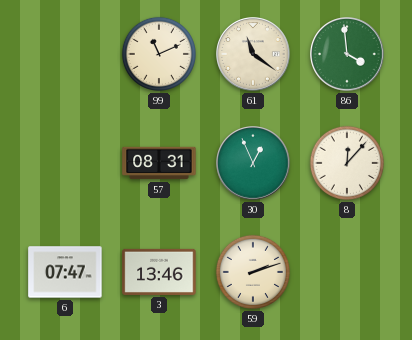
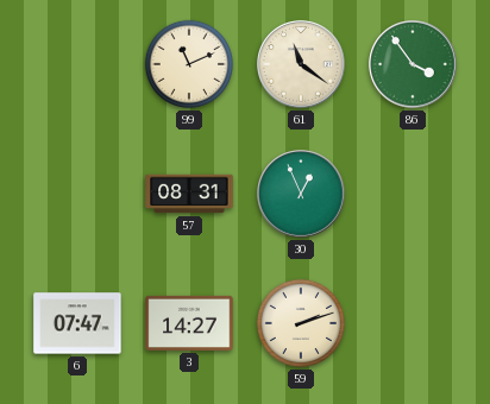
86: 3:59 -> 3:54
8: 12:07 -> none
3: 13:46 -> 14:27
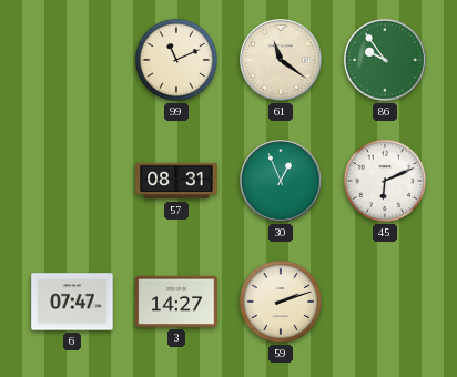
86: 3:54 -> 9:54
45: none -> 6:11
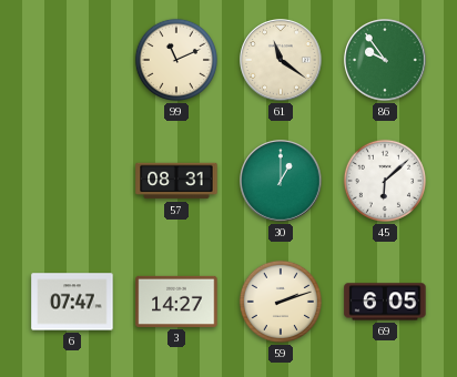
30: 12:56 -> 1:00
45: 6:11 -> 6:08
69: none -> 6:05
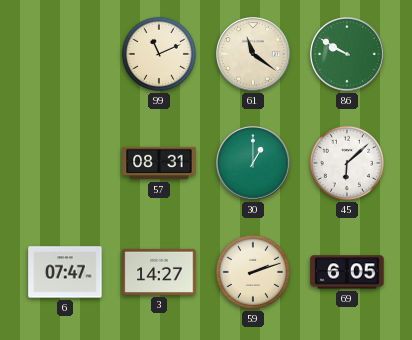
86: 9:54 -> 9:50
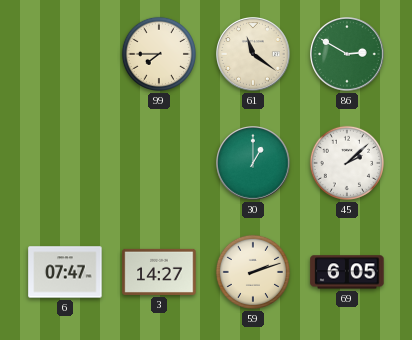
99: 11:11 -> 7:45
86: 9:50 -> 2:50
57: 08:31 -> none
45: 6:08 -> 2:08
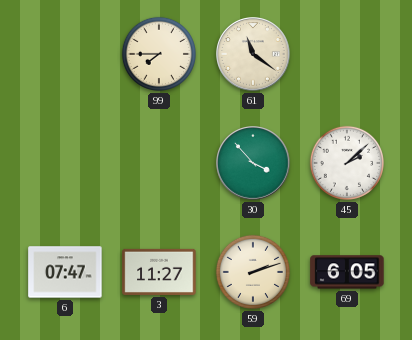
86: 2:50 -> none
30: 1:00 -> 3:53
3: 14:27 -> 11:27
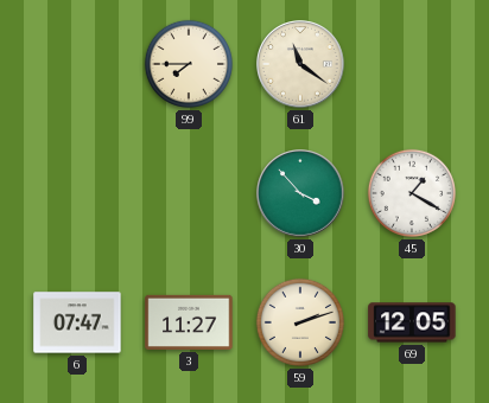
45: 2:08 -> 1:20
69: 6:05 -> 12:05
